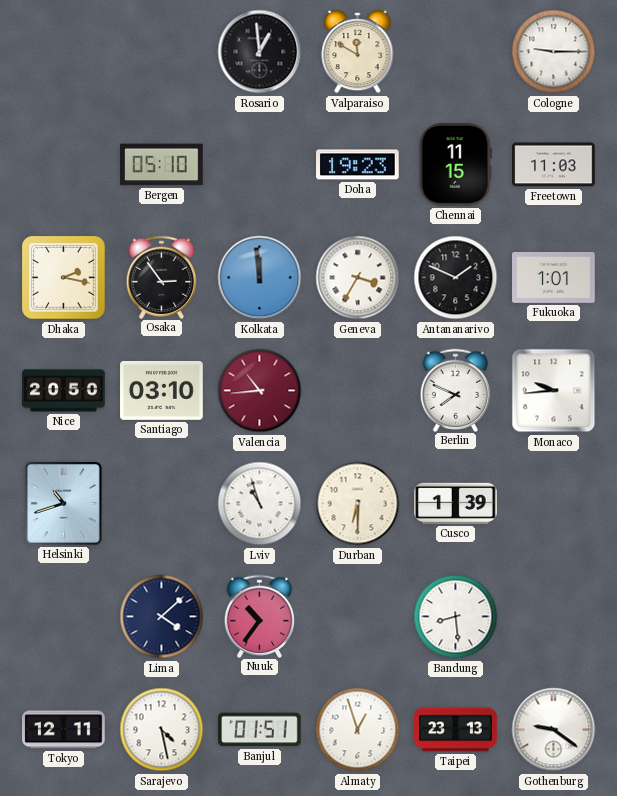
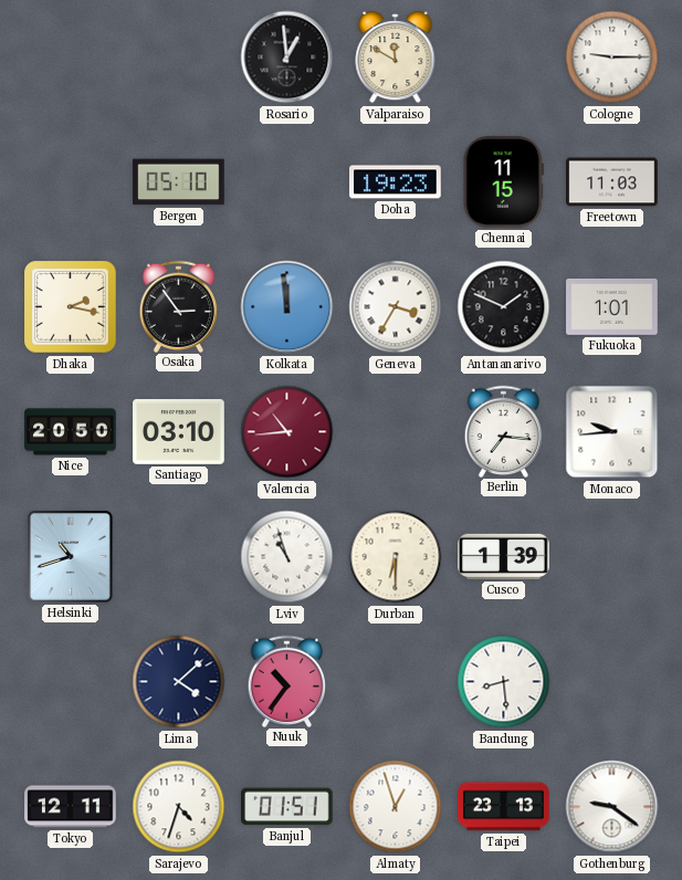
Berlin: 7:49 -> 7:16
Sarajevo: 4:28 -> 4:33
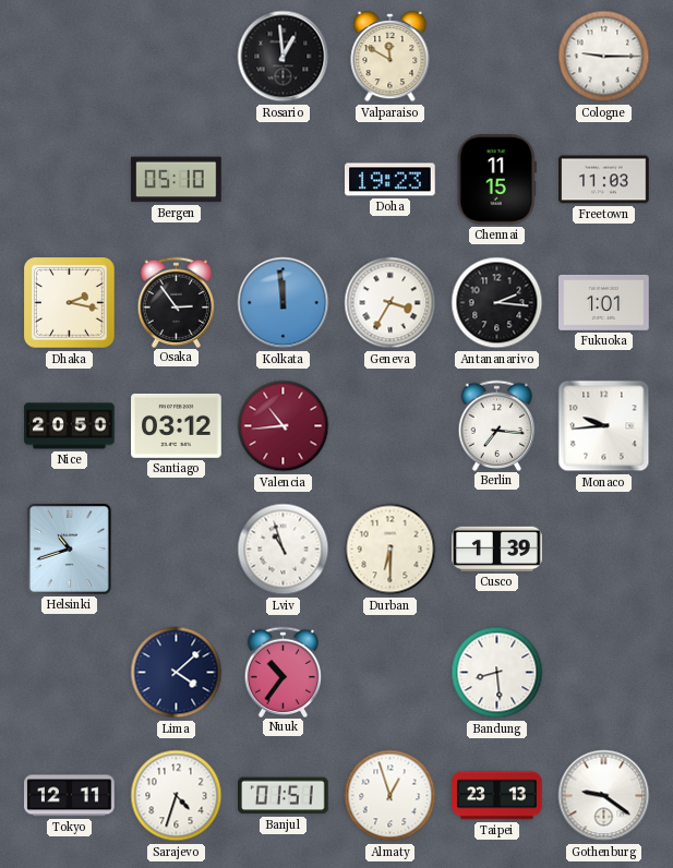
Antananarivo: 1:49 -> 2:16
Santiago: 03:10 -> 03:12
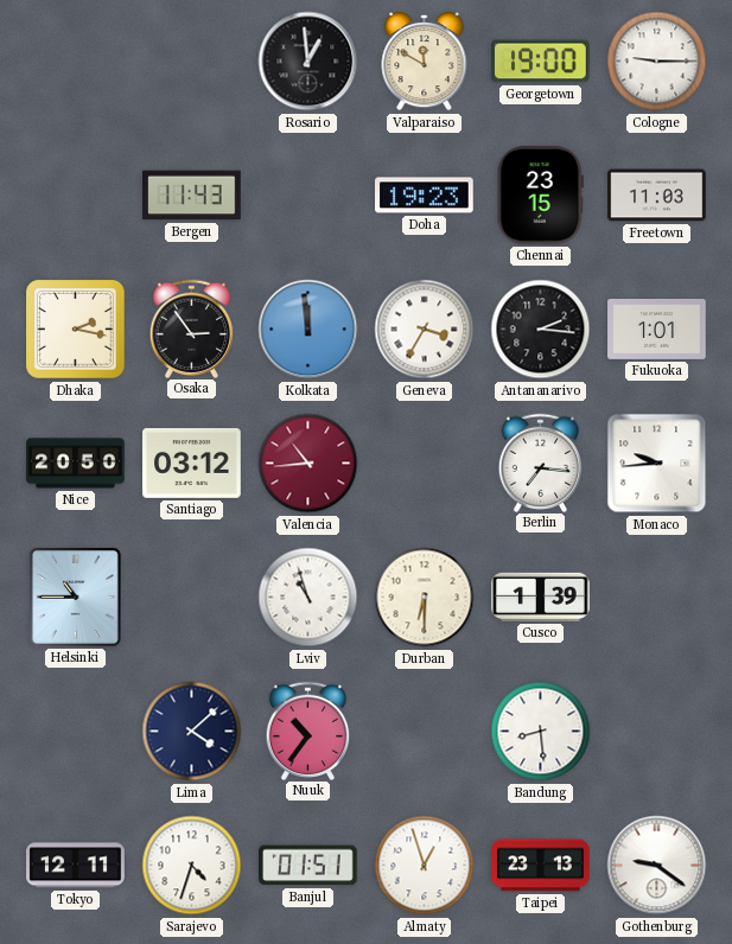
Georgetown: none -> 19:00
Bergen: 05:10 -> 11:43
Chennai: 11:15 -> 23:15
Helsinki: 10:42 -> 10:45
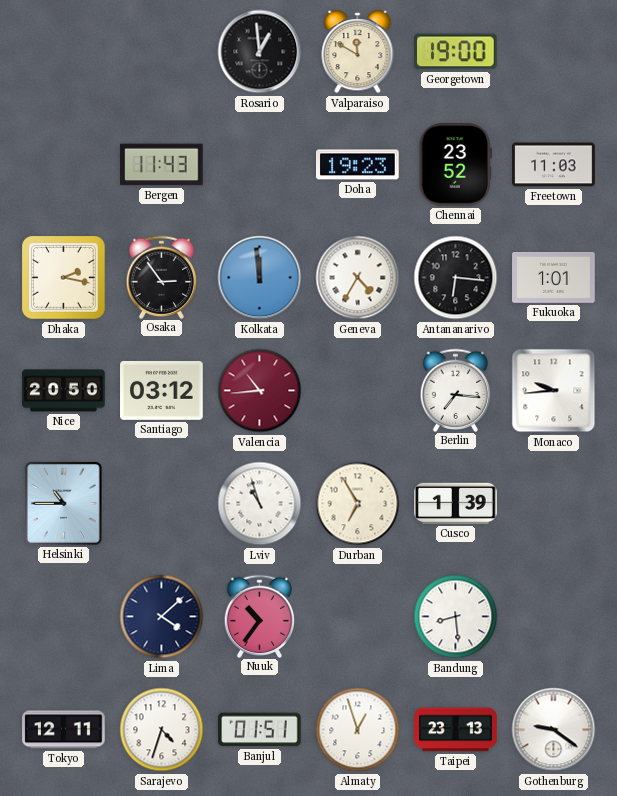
Cologne: 9:15 -> none
Chennai: 23:15 -> 23:52
Geneva: 3:35 -> 4:35
Antananarivo: 2:16 -> 6:16
Durban: 6:30 -> 6:55
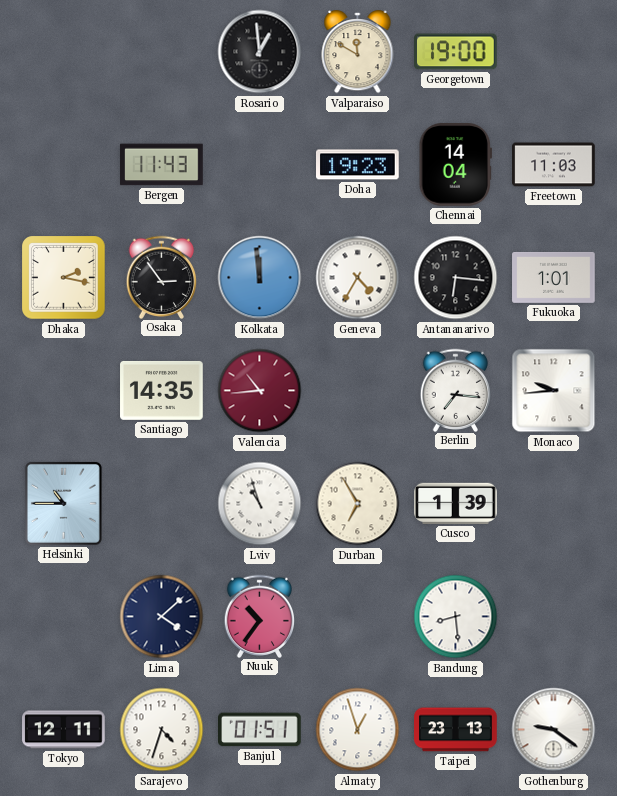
Chennai: 23:52 -> 14:04
Nice: 20:50 -> none
Santiago: 03:12 -> 14:35
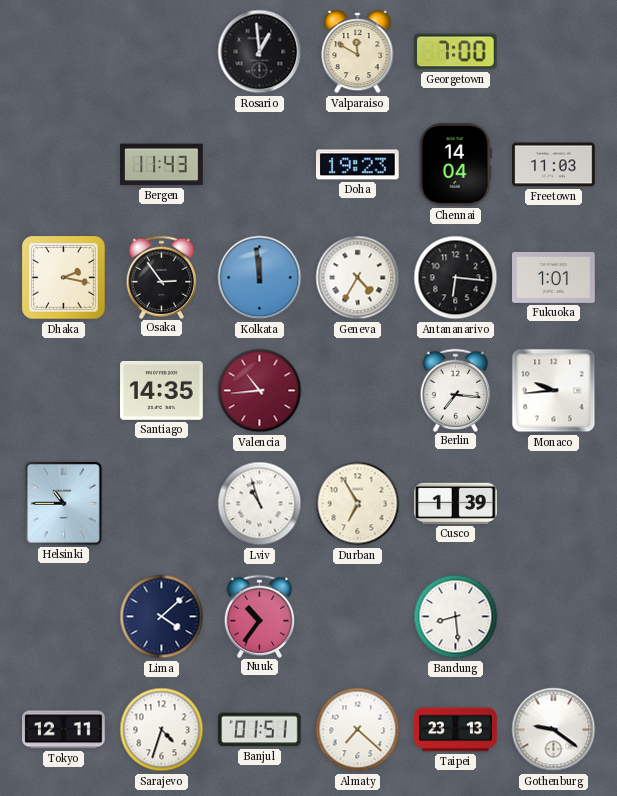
Georgetown: 19:00 -> 7:00
Almaty: 12:57 -> 7:22
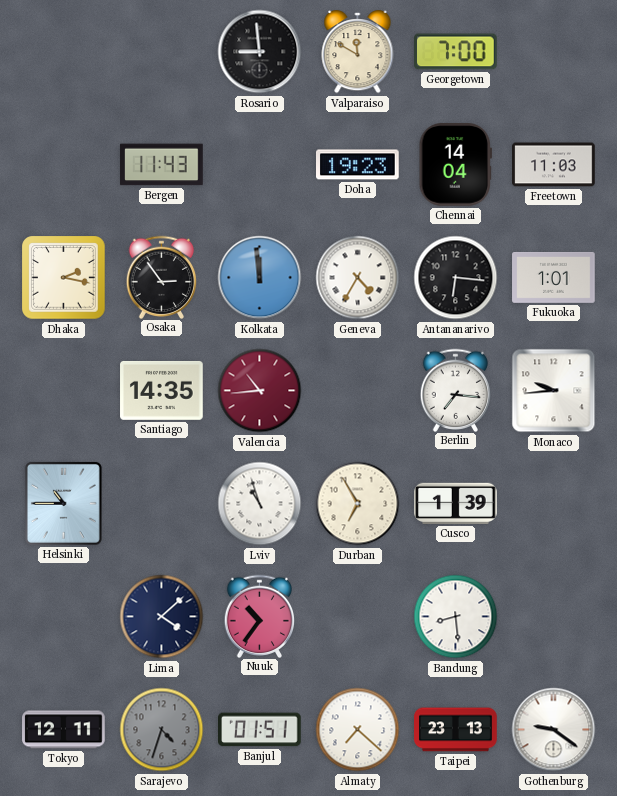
Rosario: 12:59 -> 8:59
Sarajevo dial: white -> grey
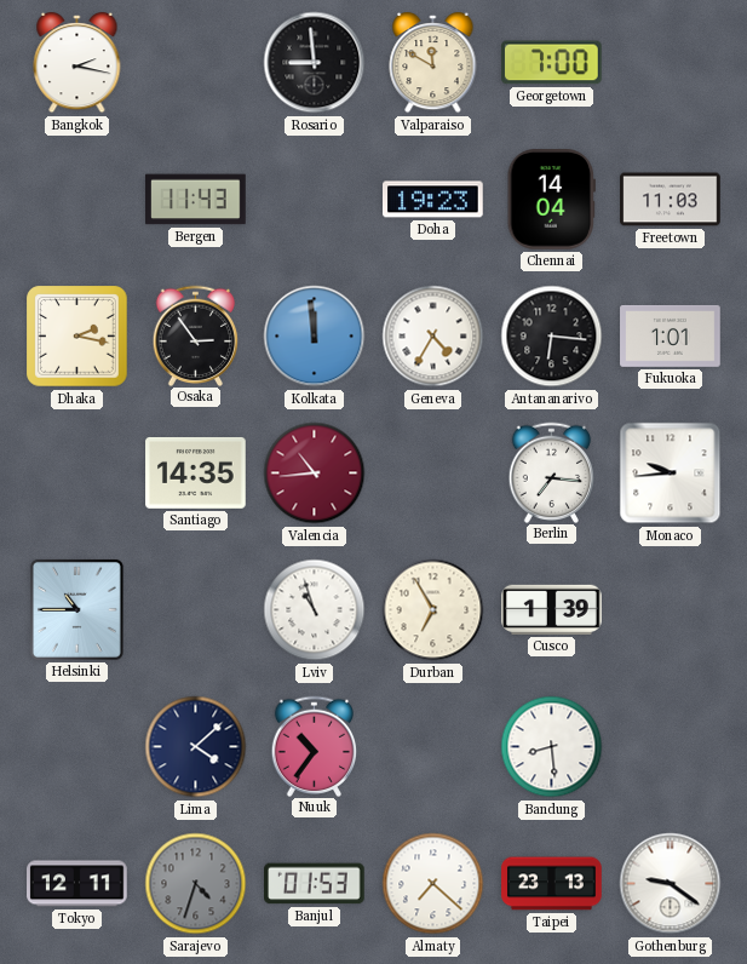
Bangkok: none -> 2:17
Banjul: 01:51 -> 01:53
